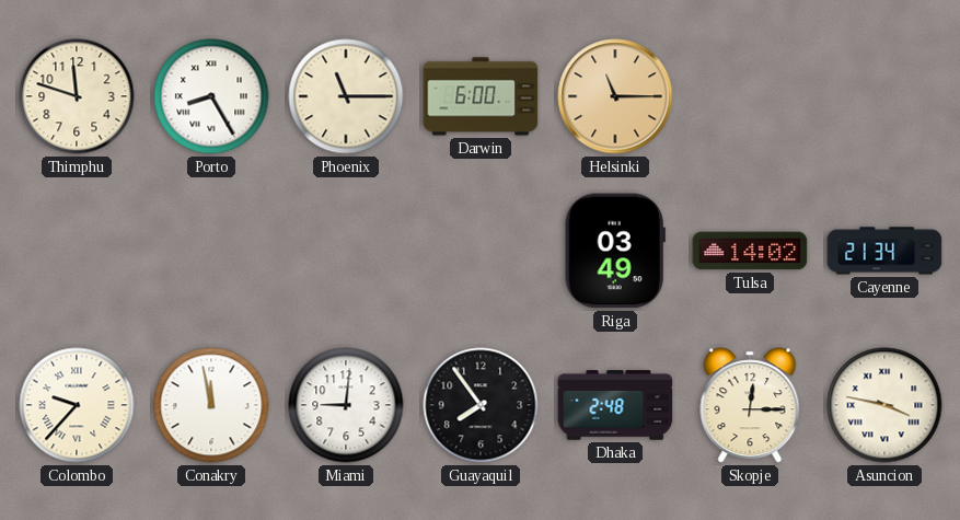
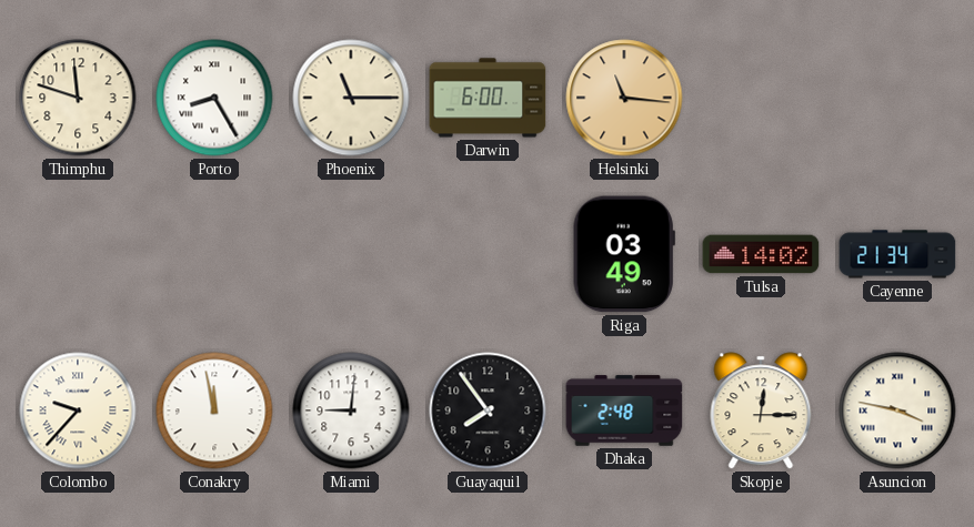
Helsinki: 11:15 -> 11:16
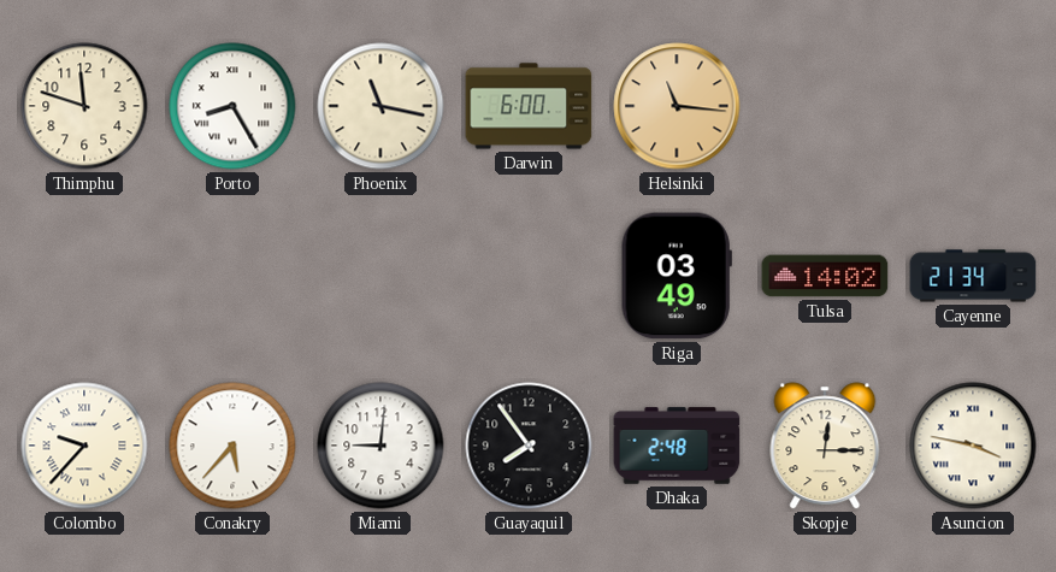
Phoenix: 11:15 -> 11:17
Conakry: 11:58 -> 5:37
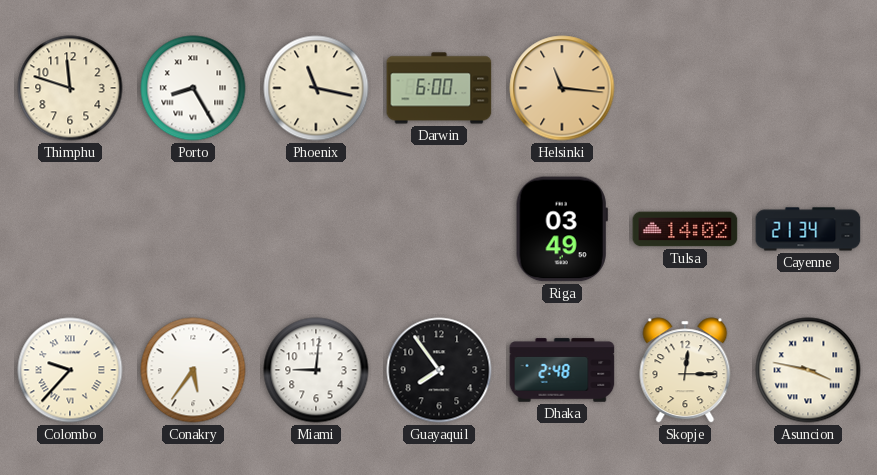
Conakry: 5:37 -> 5:36
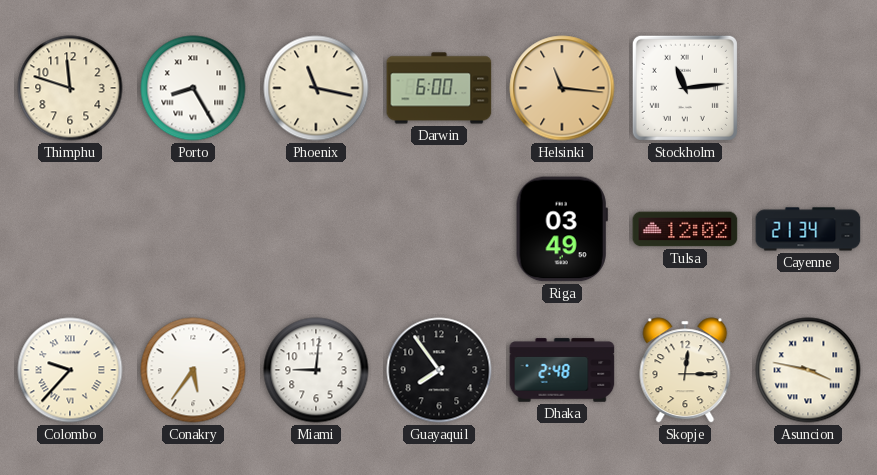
Stockholm: none -> 11:14
Tulsa: 14:02 -> 12:02
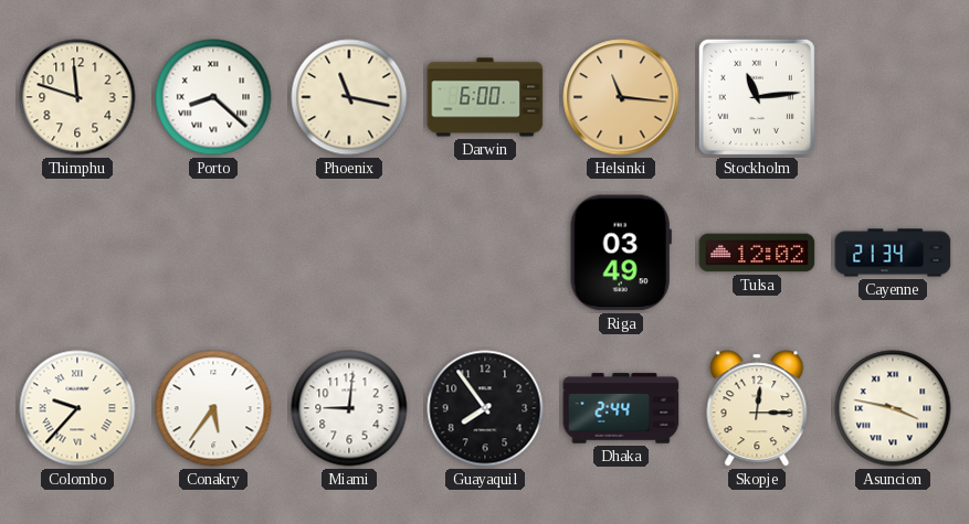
Porto: 8:25 -> 8:22
Dhaka: 2:48 -> 2:44
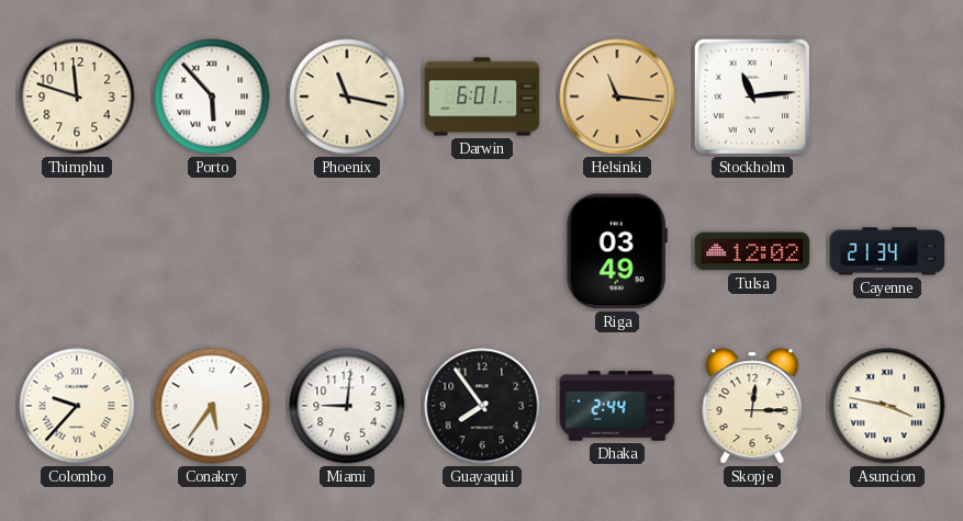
Porto: 8:22 -> 5:53
Darwin: 6:00 -> 6:01
